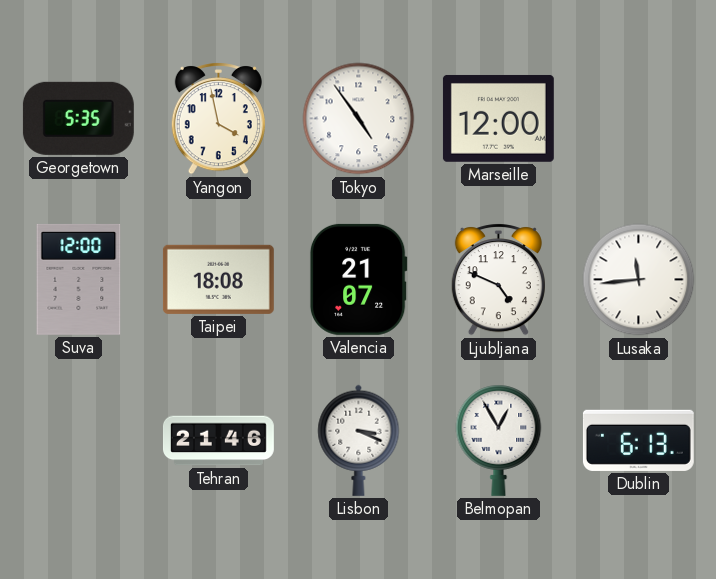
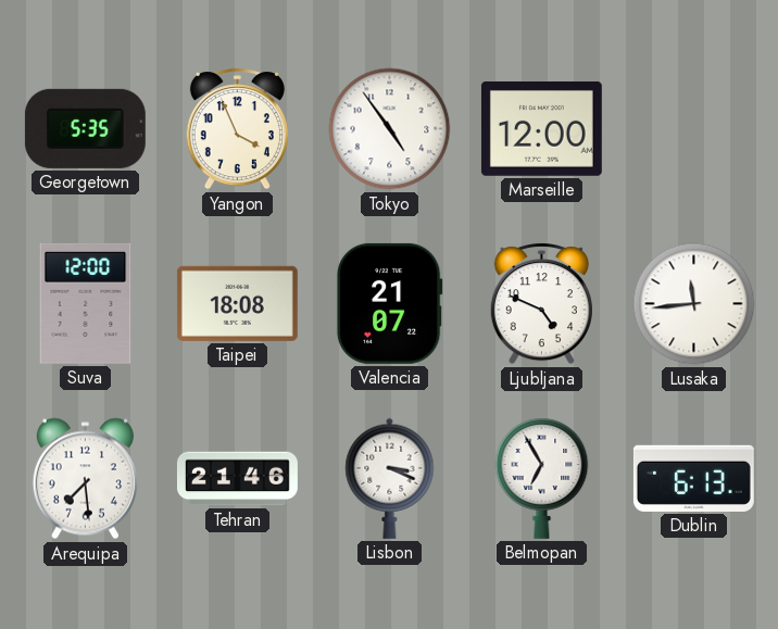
Yangon: 3:58 -> 3:56
Arequipa: none -> 7:29
Belmopan: 12:55 -> 6:55
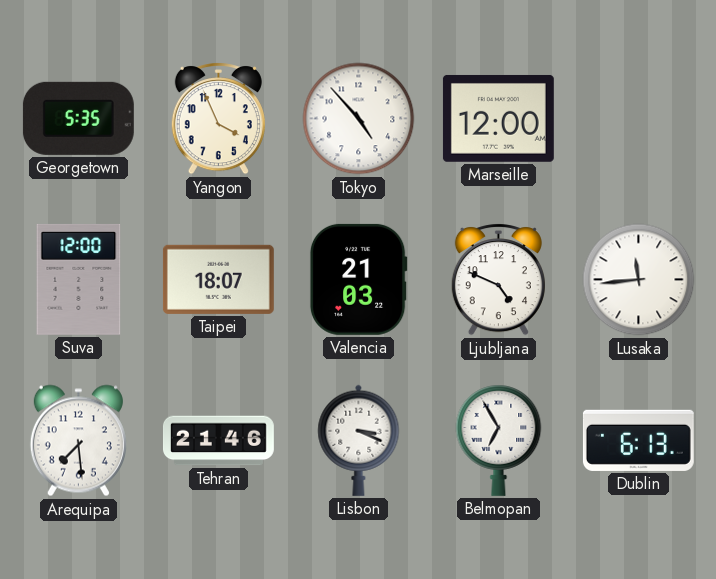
Tokyo: 4:54 -> 4:53
Taipei: 18:08 -> 18:07
Valencia: 21:07 -> 21:03
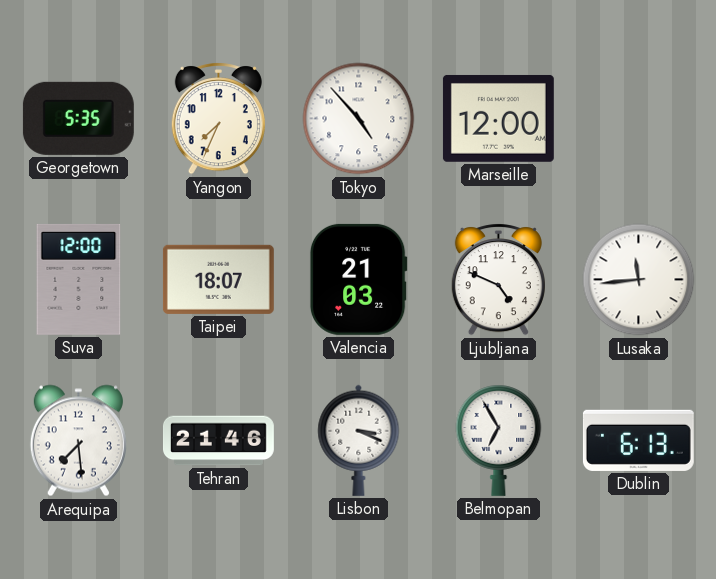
Yangon: 3:56 -> 7:34
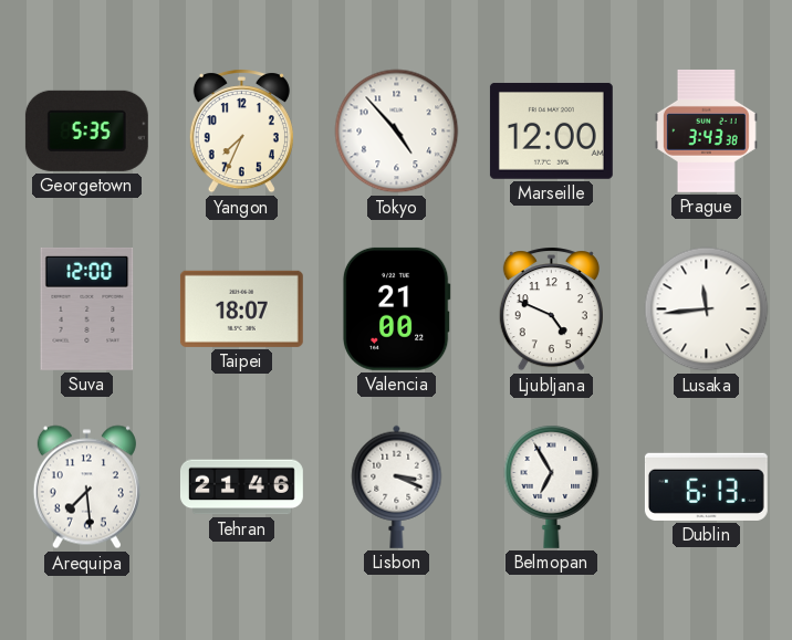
Prague: none -> 3:43
Valencia: 21:03 -> 21:00
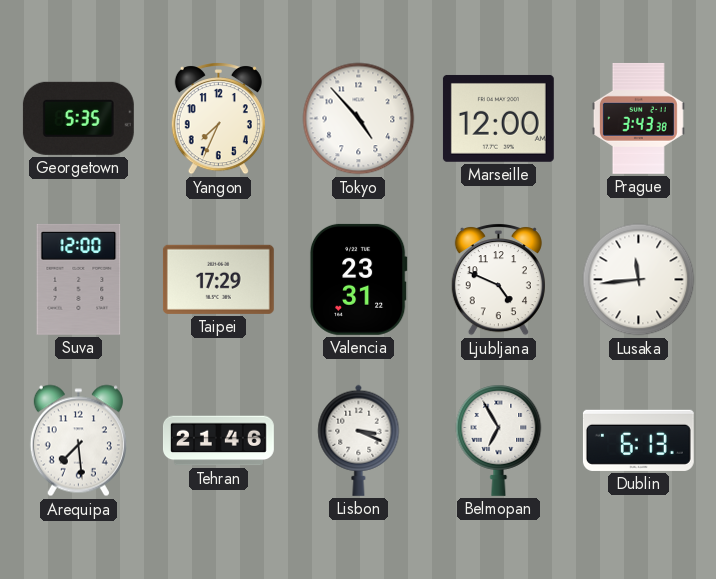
Taipei: 18:07 -> 17:29
Valencia: 21:00 -> 23:31
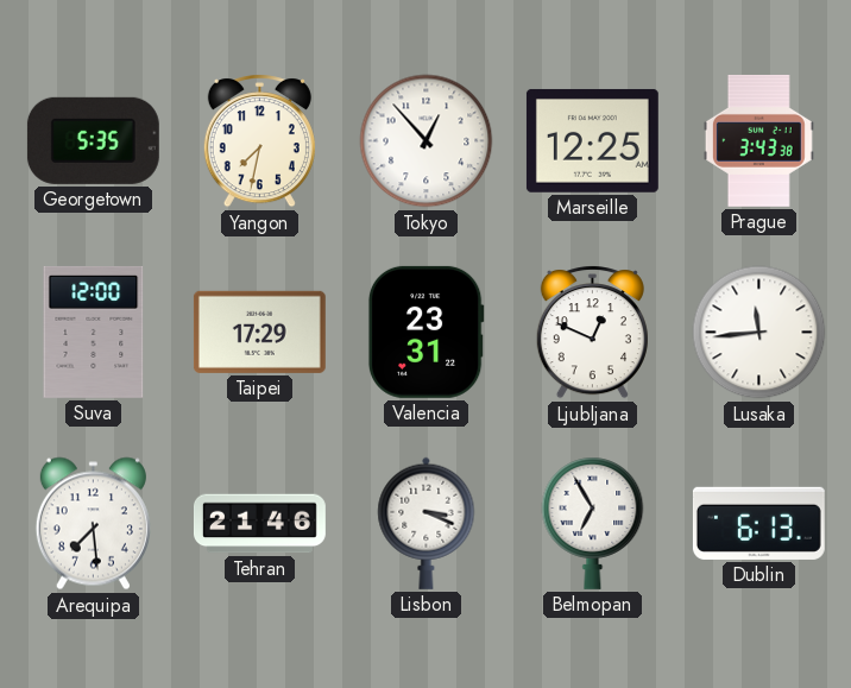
Yangon: 7:34 -> 7:32
Tokyo: 4:53 -> 12:53
Marseille: 12:00 -> 12:25
Ljubljana: 4:49 -> 12:49
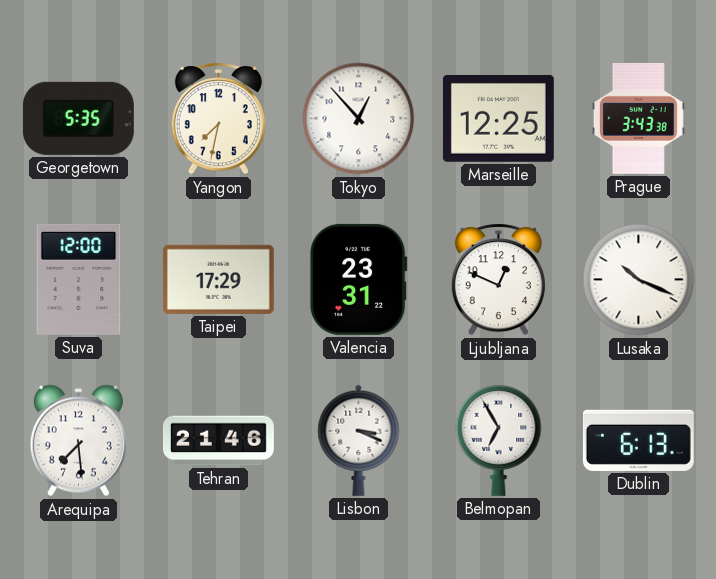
Lusaka: 11:44 -> 10:19
